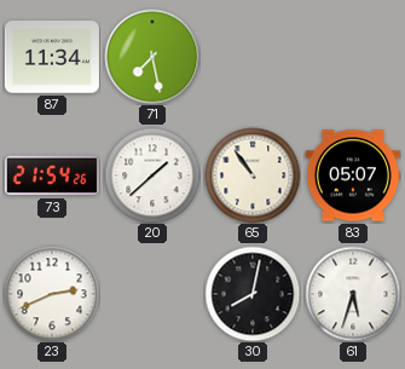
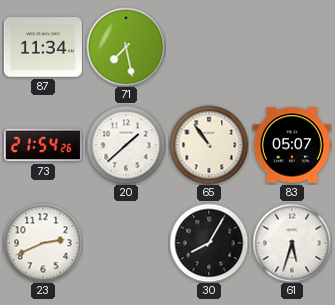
30: 8:02 -> 8:05
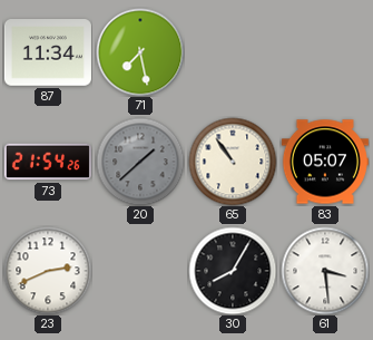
20 dial: white -> grey
61: 5:33 -> 3:29
